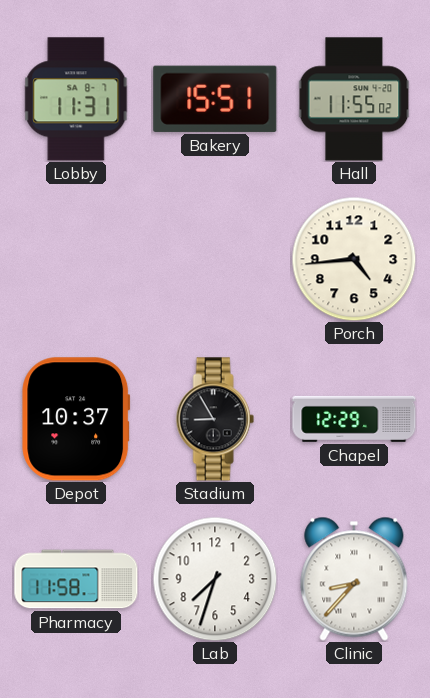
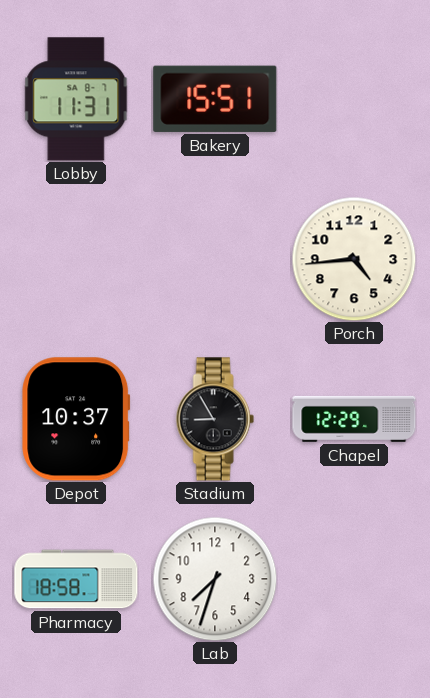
Hall: 11:55 -> none
Pharmacy: 11:58 -> 18:58
Clinic: 8:37 -> none
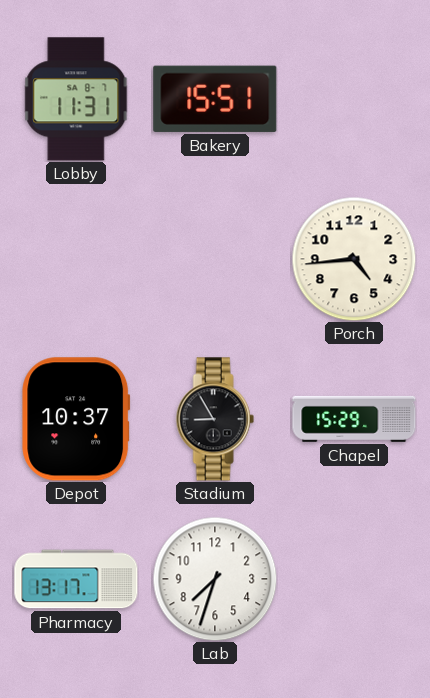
Chapel: 12:29 -> 15:29
Pharmacy: 18:58 -> 13:17
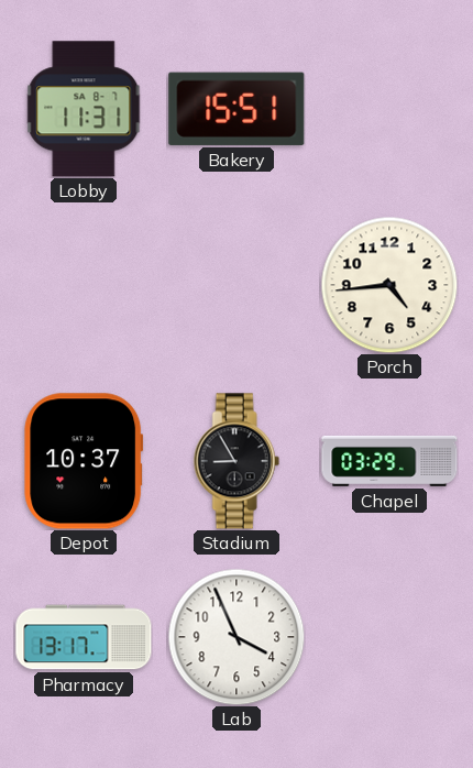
Chapel: 15:29 -> 03:29
Lab: 7:33 -> 3:56
